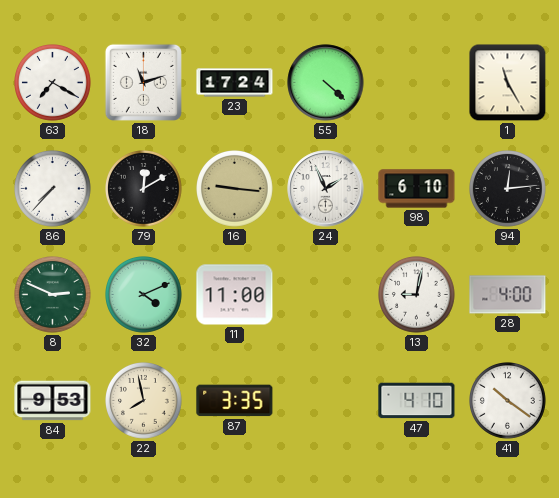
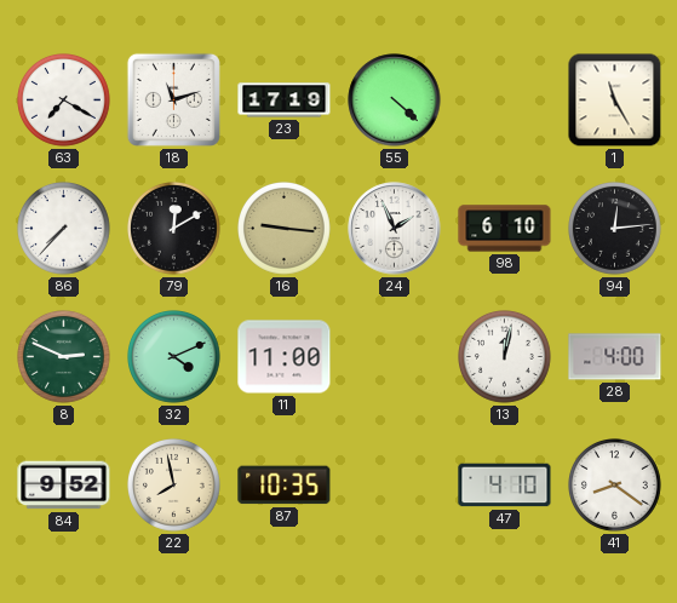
23: 17:24 -> 17:19
13: 9:02 -> 12:02
84: 9:53 -> 9:52
87: 3:35 -> 10:35
41: 10:21 -> 8:21
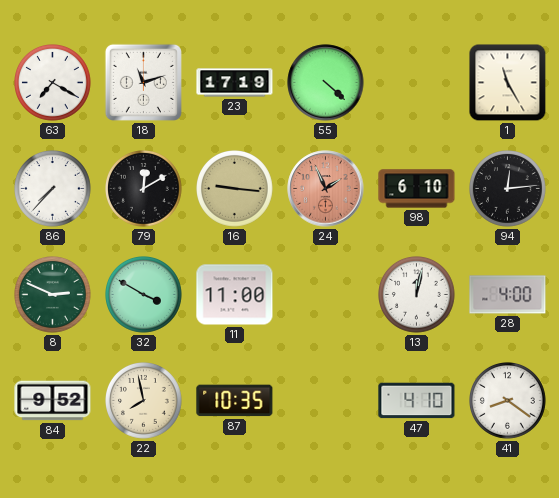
24 dial: white -> salmon
32: 4:11 -> 3:50
